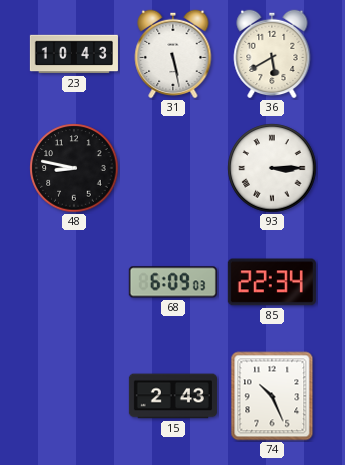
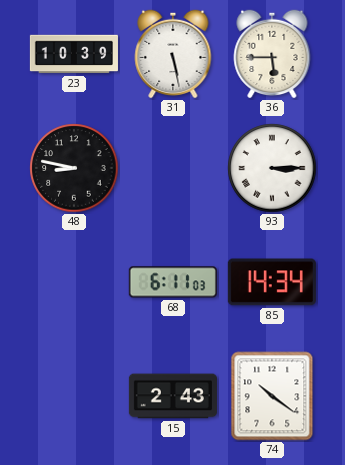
23: 10:43 -> 10:39
36: 5:40 -> 5:45
68: 6:09 -> 6:11
85: 22:34 -> 14:34
74: 10:26 -> 10:21
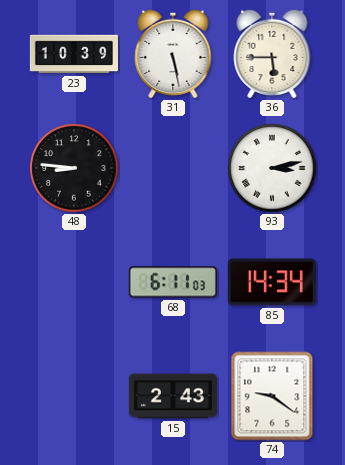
48: 8:47 -> 8:46
93: 3:15 -> 3:13
74: 10:21 -> 9:21
